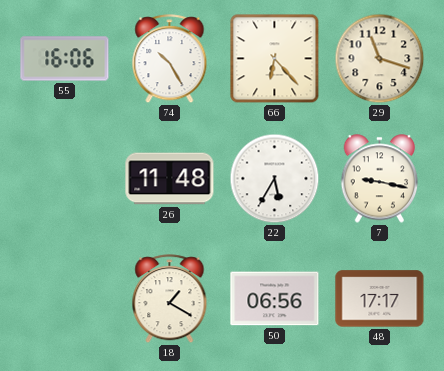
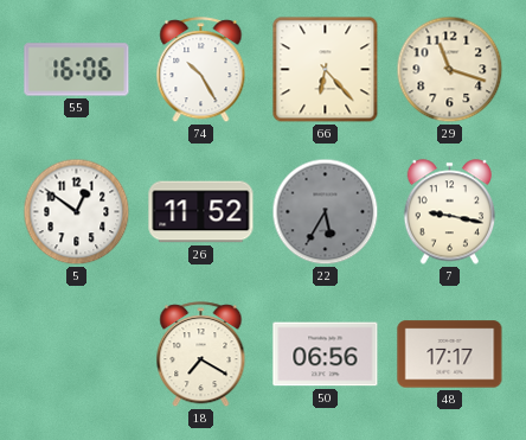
5: none -> 12:51
26: 11:48 -> 11:52
22 dial: white -> grey
18: 1:20 -> 7:20
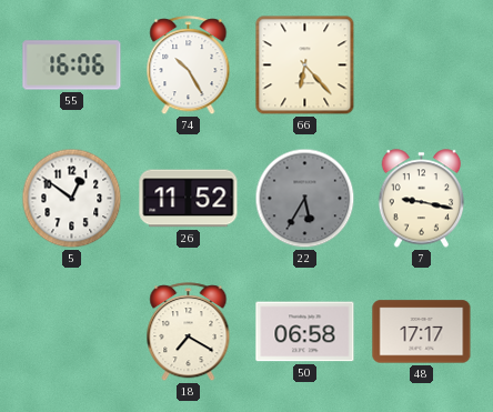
29: 11:18 -> none
50: 06:56 -> 06:58
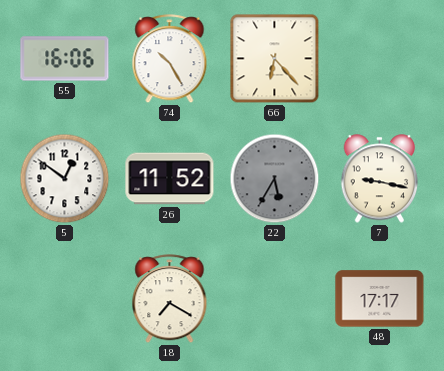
50: 06:58 -> none
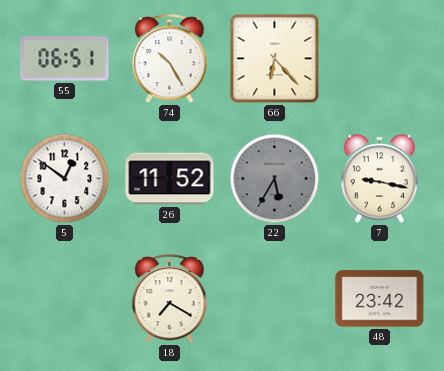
55: 16:06 -> 06:51
48: 17:17 -> 23:42
